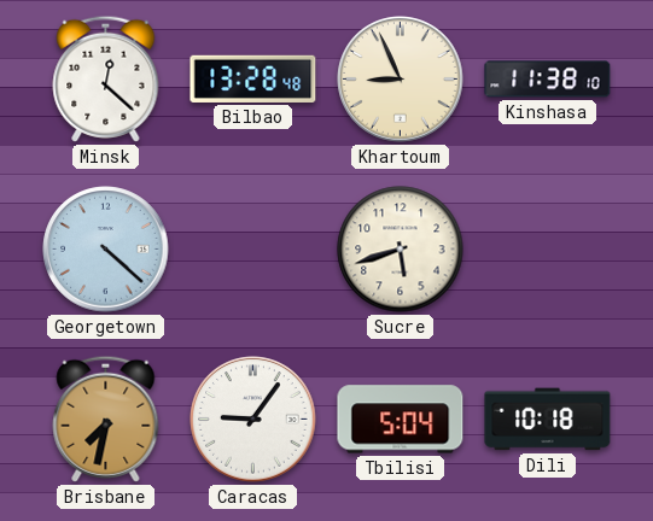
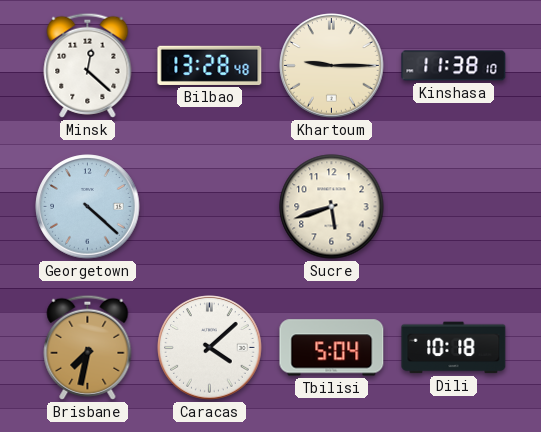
Khartoum: 8:56 -> 9:15
Caracas: 9:06 -> 4:08
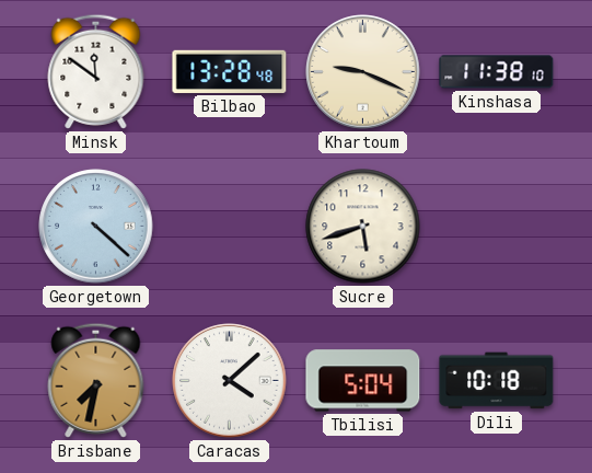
Minsk: 12:22 -> 11:51
Khartoum: 9:15 -> 9:19
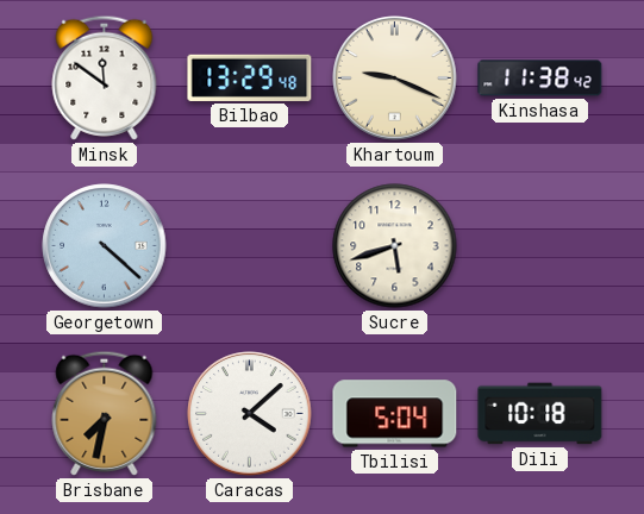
Bilbao: 13:28 -> 13:29
Kinshasa: 11:38:10 -> 11:38:42
